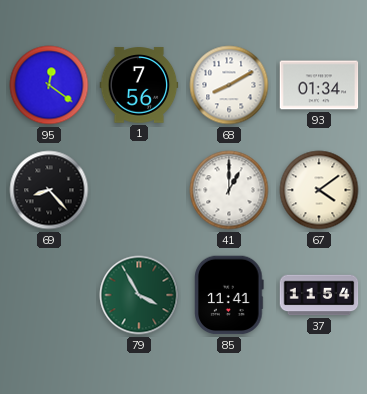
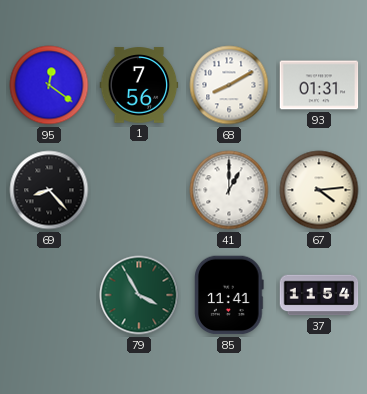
93: 01:34 -> 01:31
67: 4:09 -> 4:14
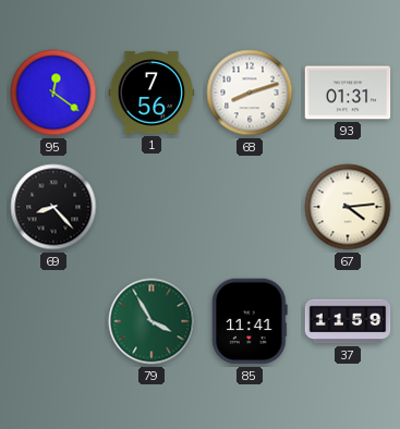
68: 8:10 -> 8:12
41: 1:00 -> none
37: 11:54 -> 11:59
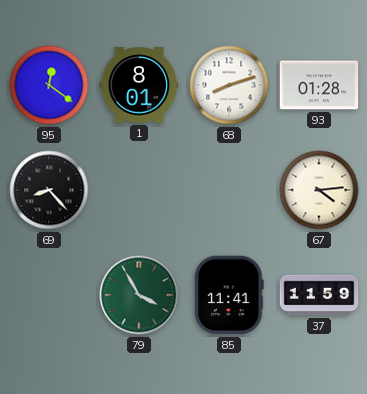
1: 7:56 -> 8:01
93: 01:31 -> 01:28
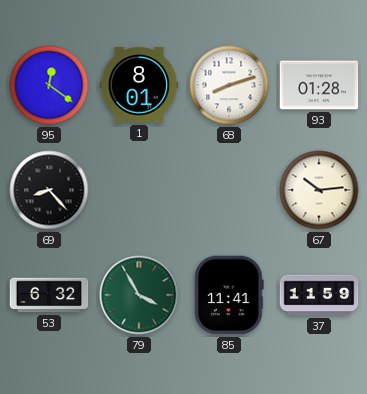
67: 4:14 -> 10:14
53: none -> 6:32
